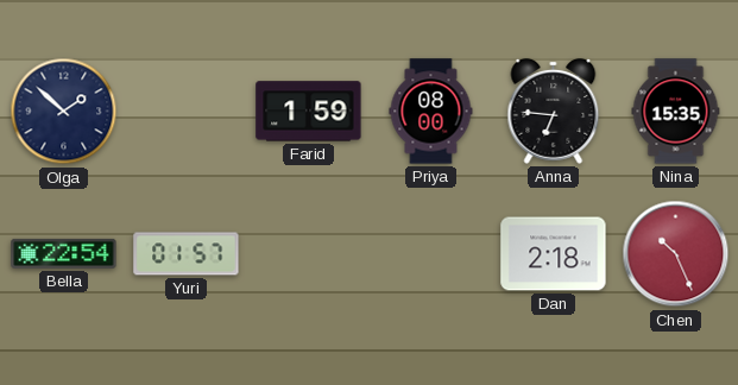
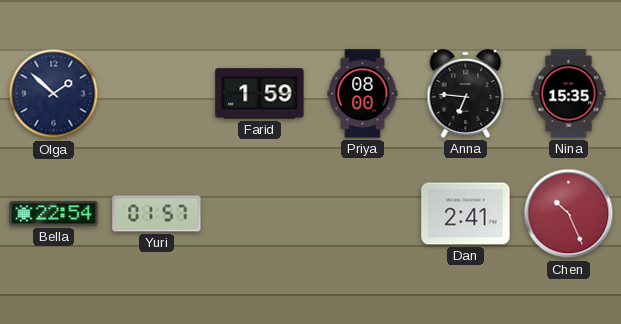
Dan: 2:18 -> 2:41
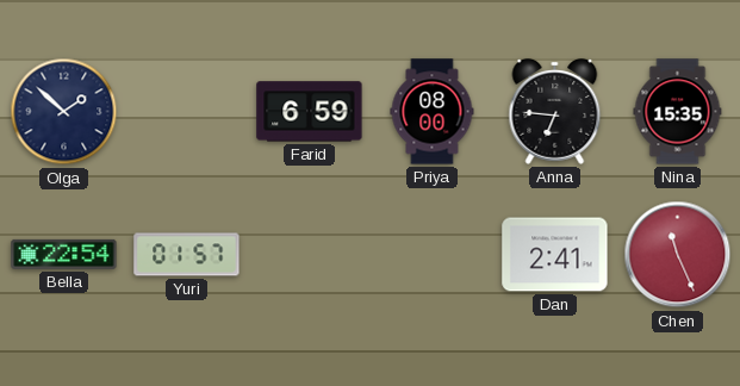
Farid: 1:59 -> 6:59
Chen: 10:26 -> 11:26
